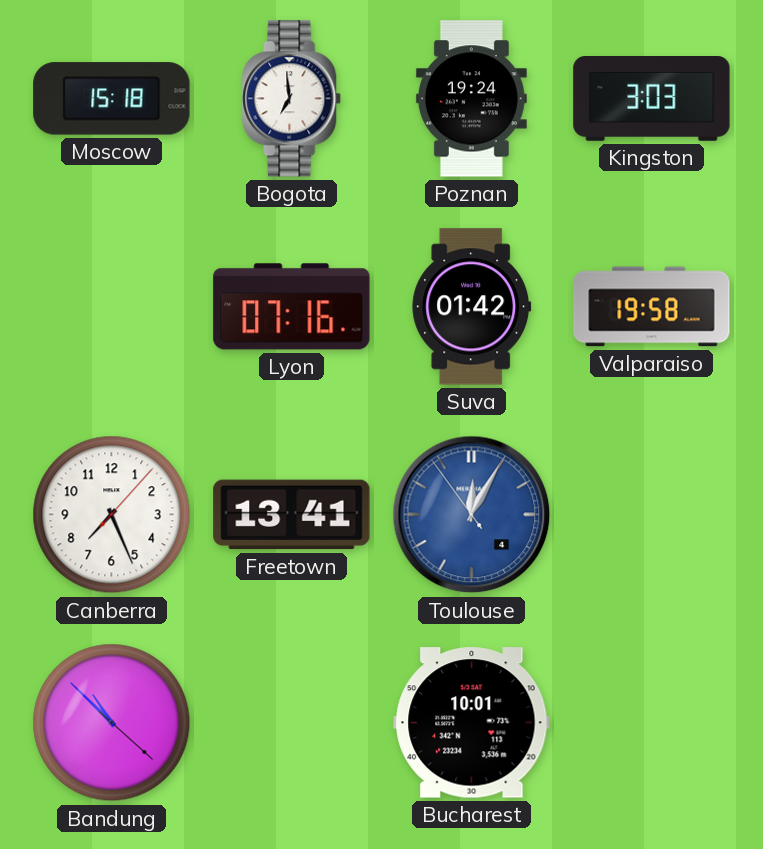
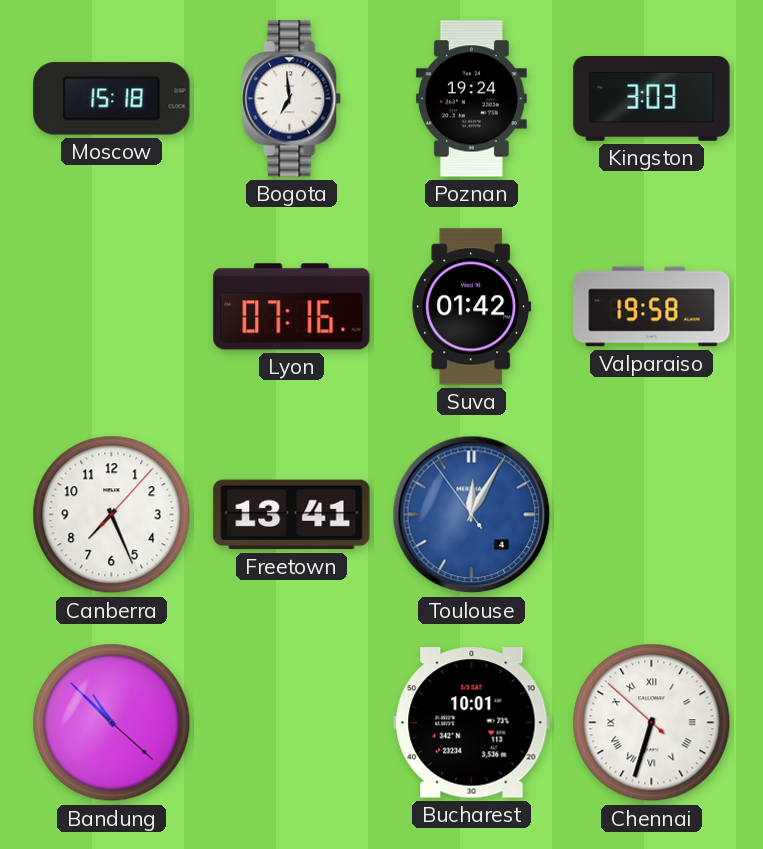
Chennai: none -> 6:32
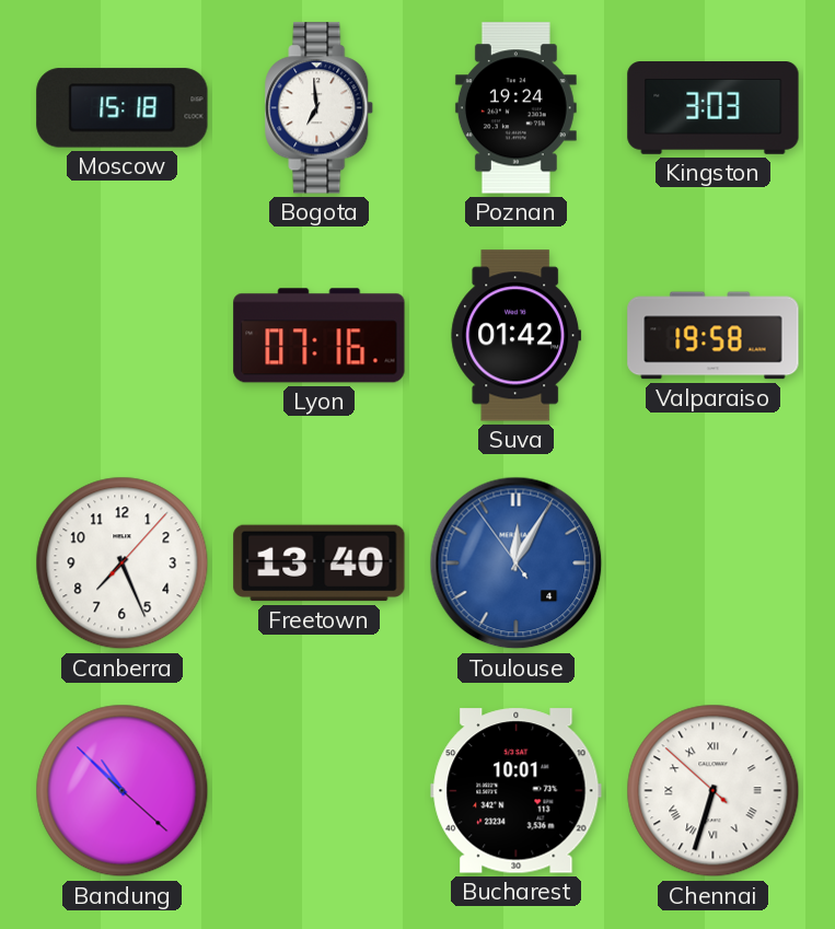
Freetown: 13:41 -> 13:40
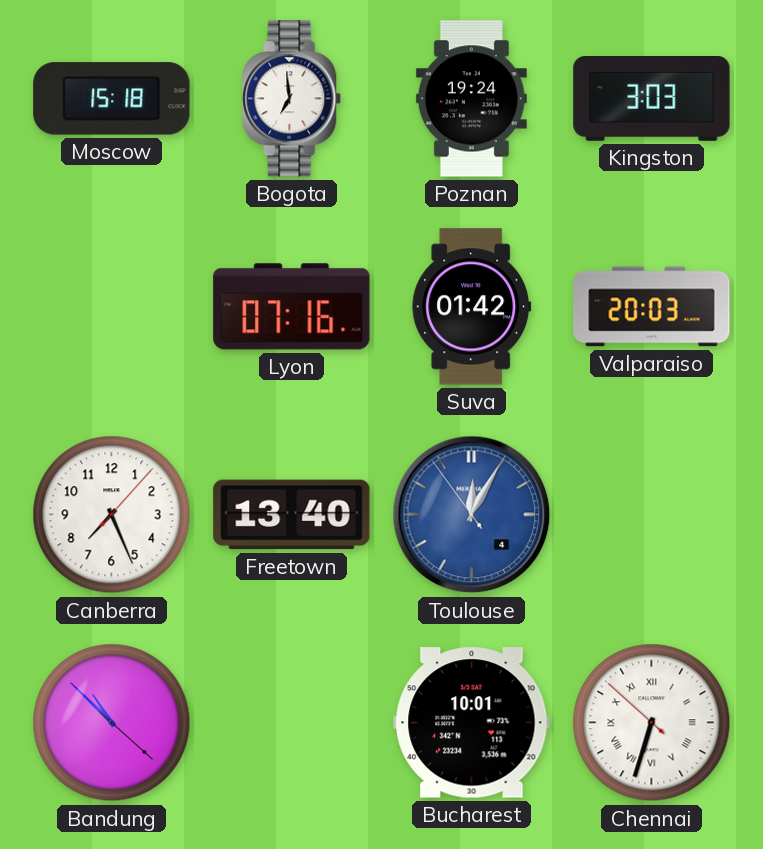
Valparaiso: 19:58 -> 20:03
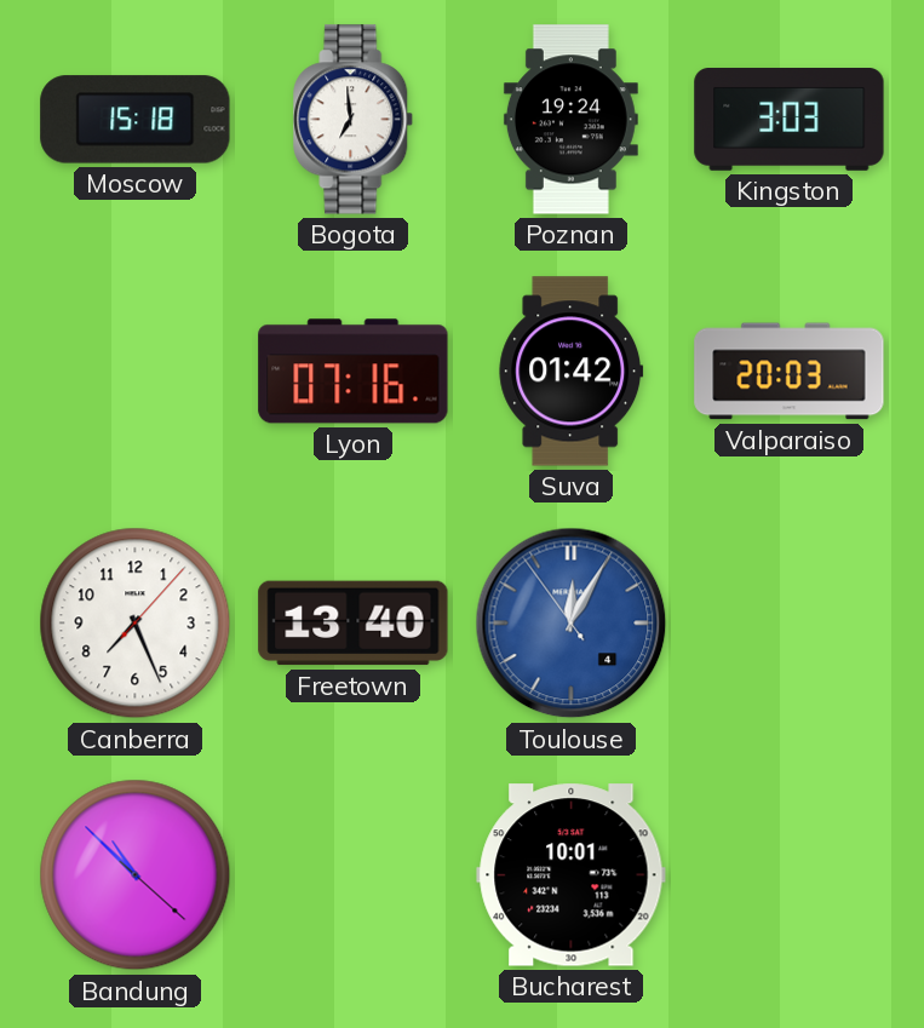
Chennai: 6:32 -> none
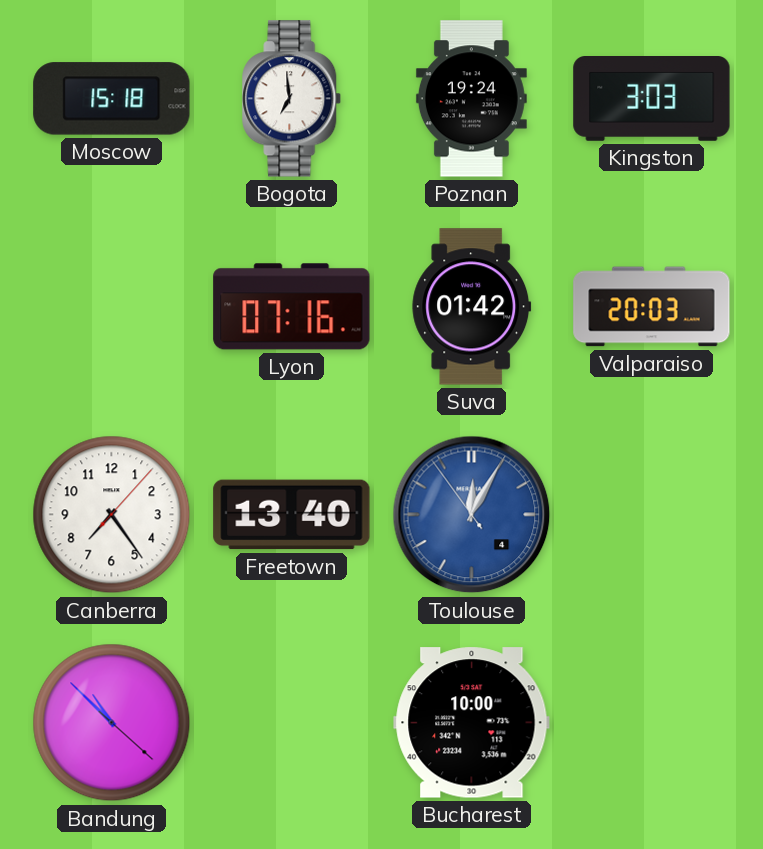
Canberra: 7:26 -> 7:24
Bucharest: 10:01 -> 10:00
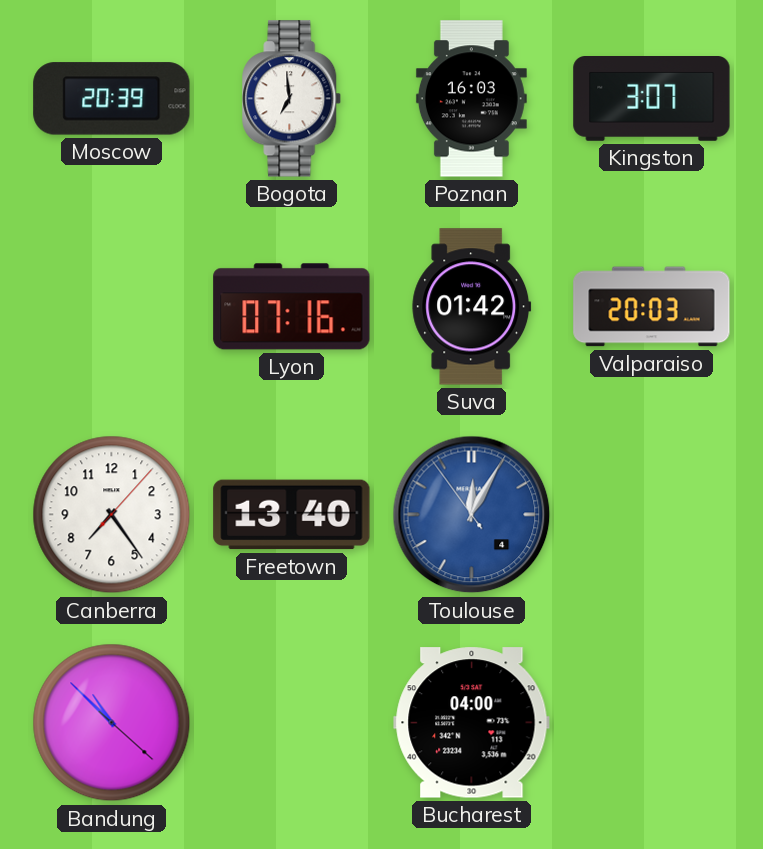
Moscow: 15:18 -> 20:39
Poznan: 19:24 -> 16:03
Kingston: 3:03 -> 3:07
Bucharest: 10:00 -> 04:00
